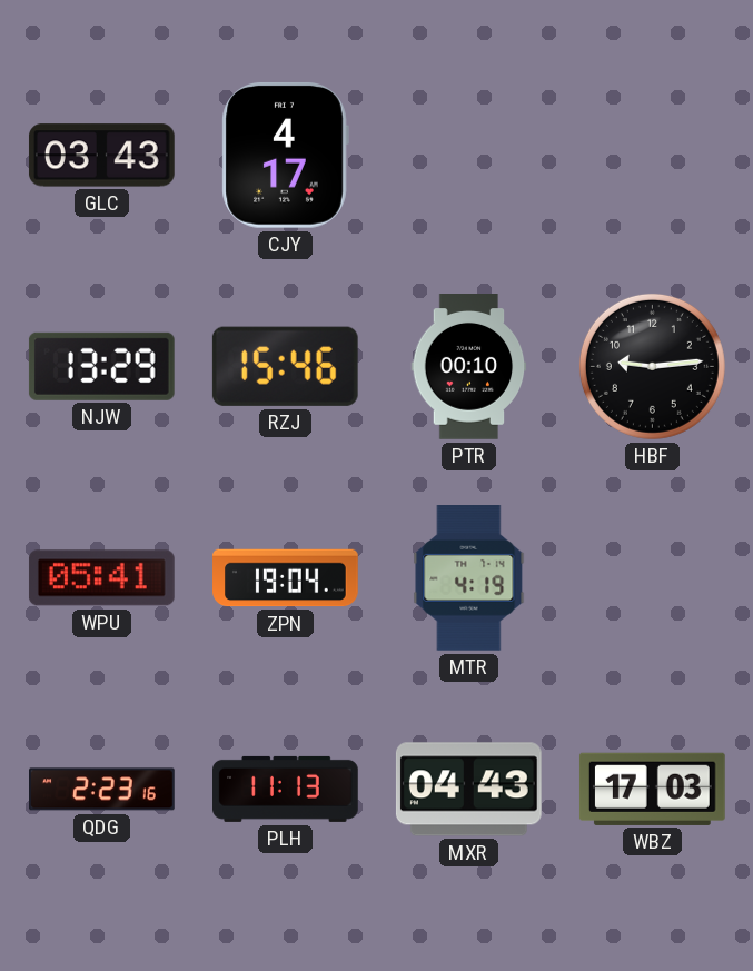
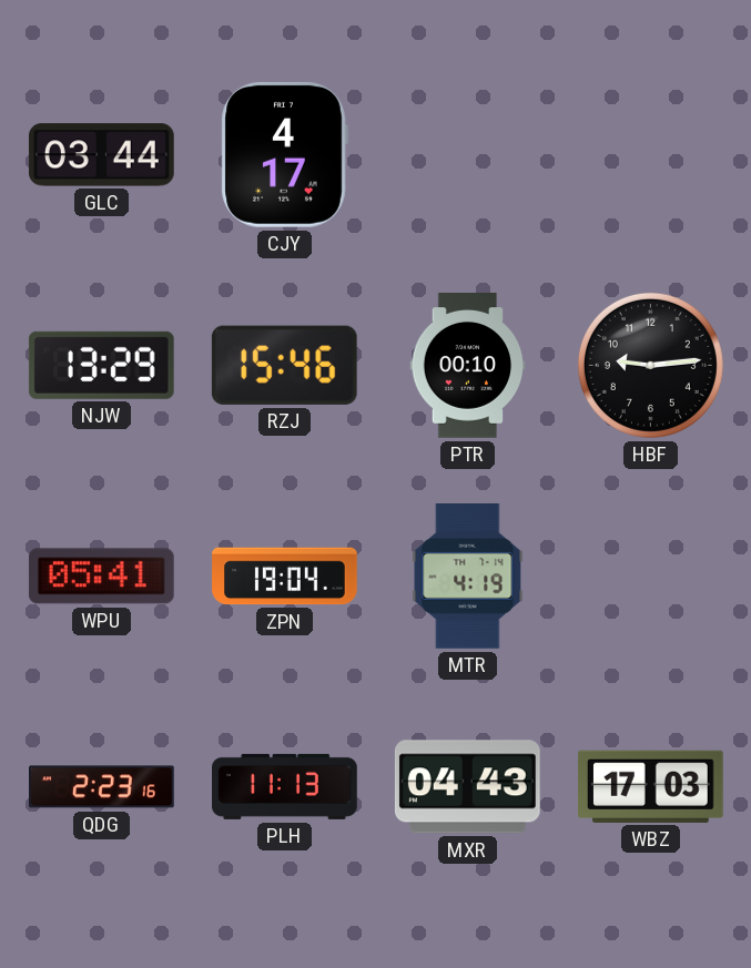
GLC: 03:43 -> 03:44
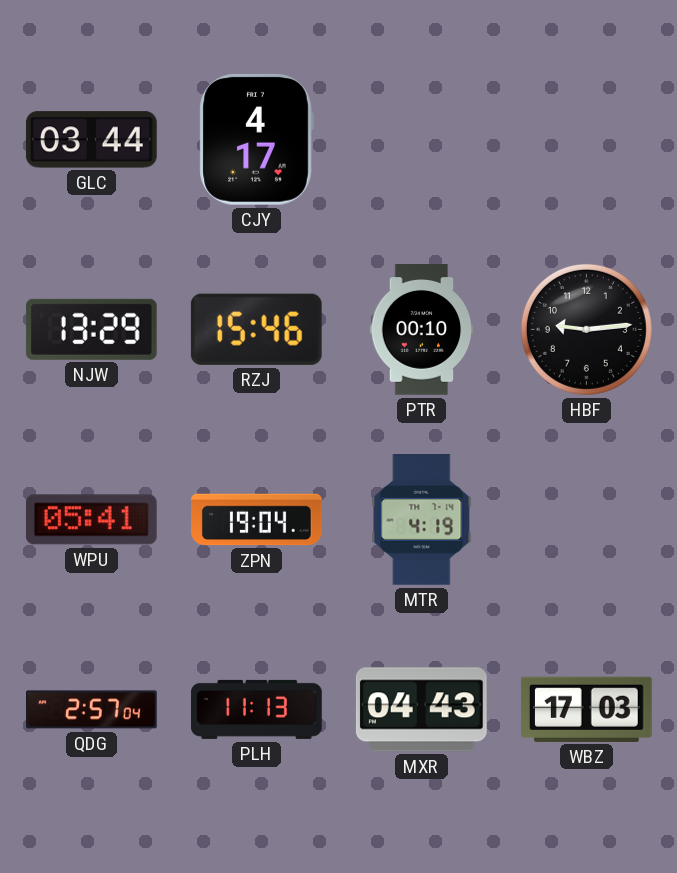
QDG: 2:23 -> 2:57
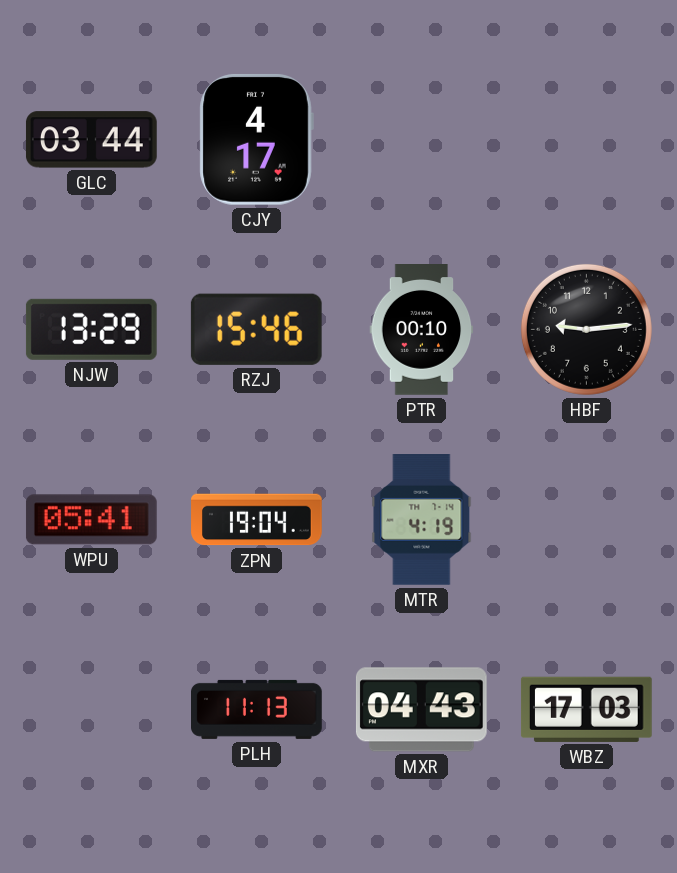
QDG: 2:57 -> none
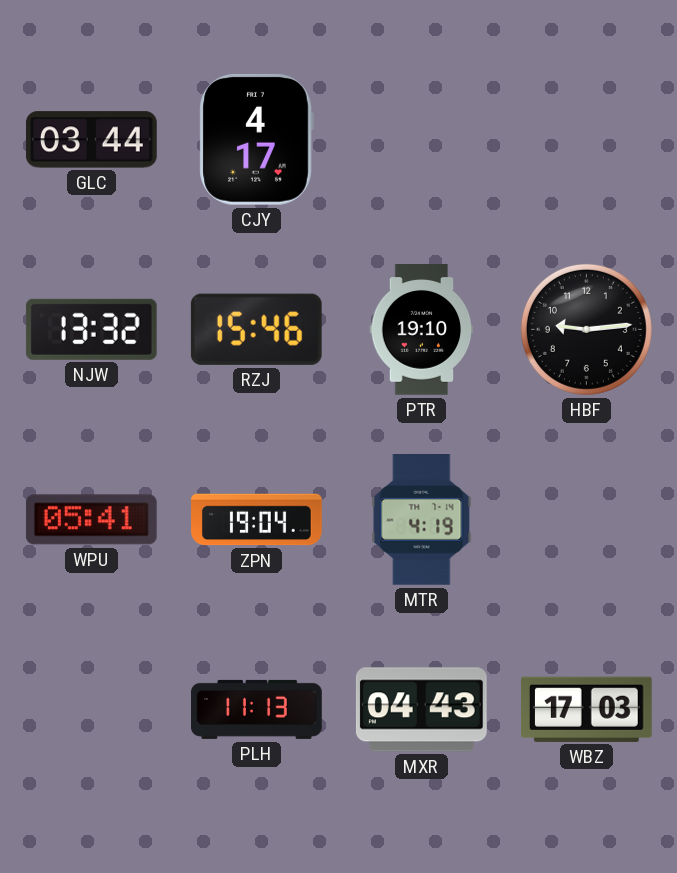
NJW: 13:29 -> 13:32
PTR: 00:10 -> 19:10
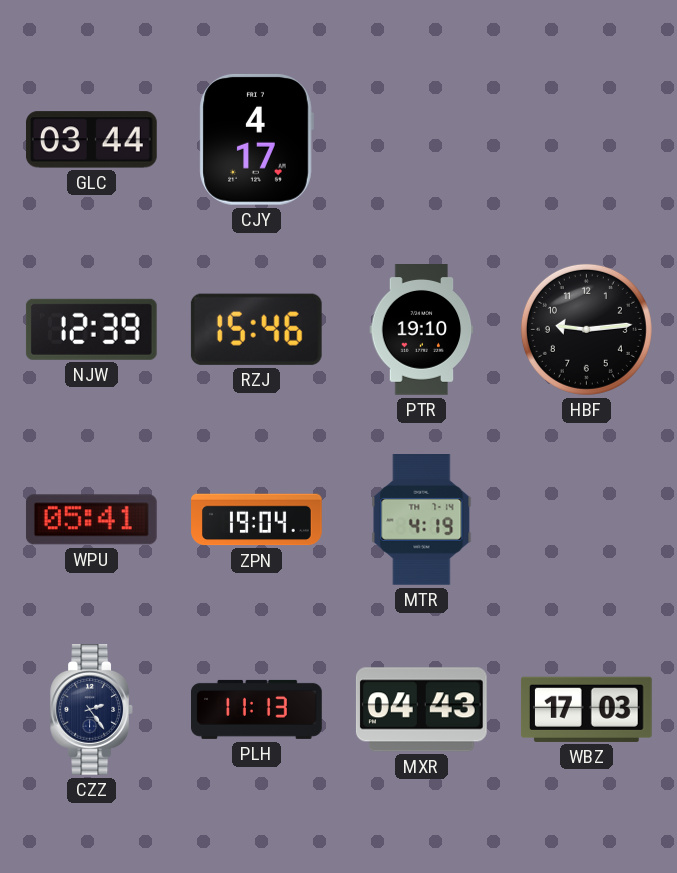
NJW: 13:32 -> 12:39
CZZ: none -> 2:24
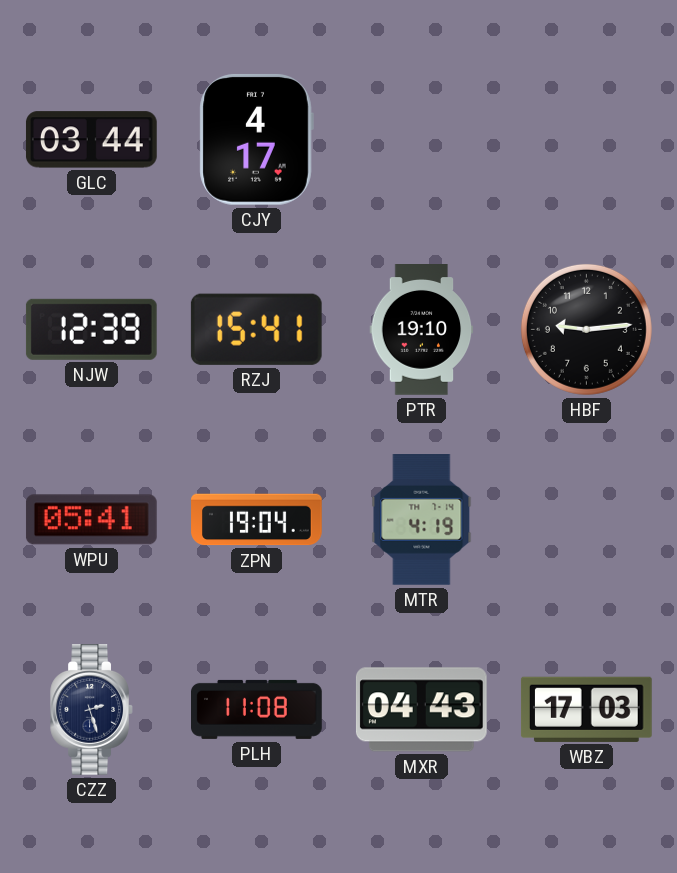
RZJ: 15:46 -> 15:41
CZZ: 2:24 -> 2:27
PLH: 11:13 -> 11:08
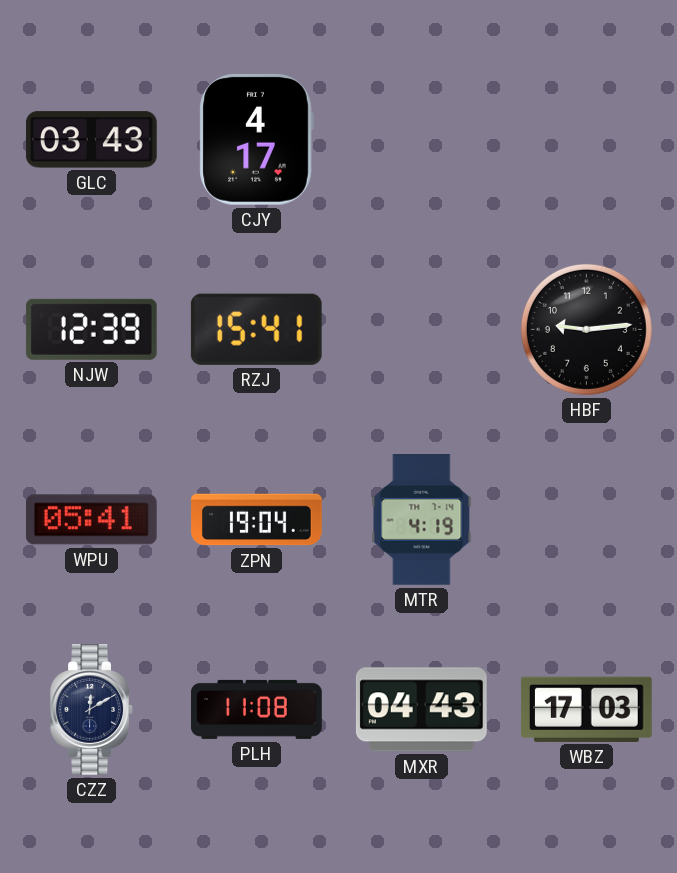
GLC: 03:44 -> 03:43
PTR: 19:10 -> none
CZZ: 2:27 -> 12:10
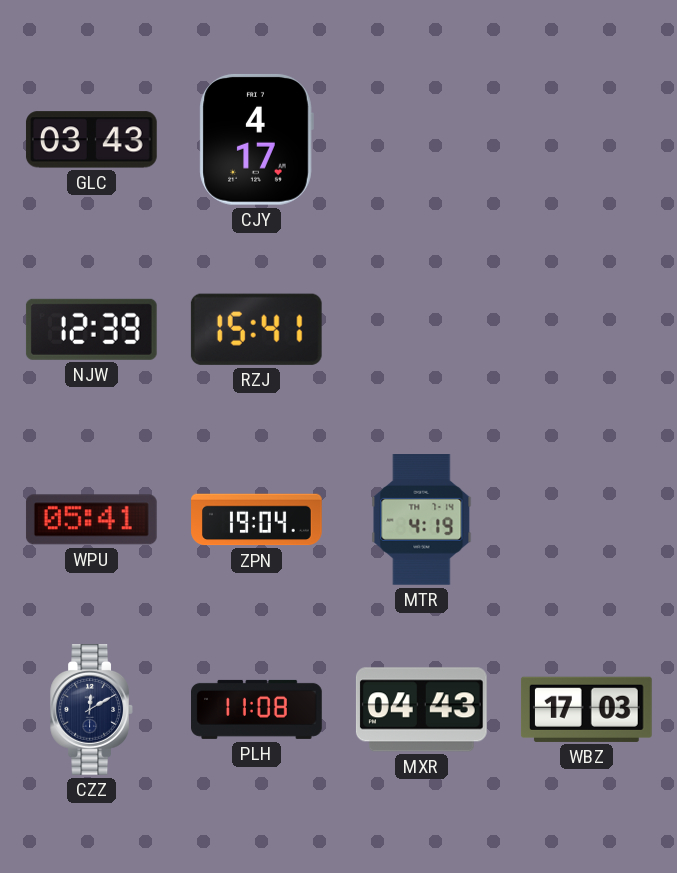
HBF: 9:14 -> none
